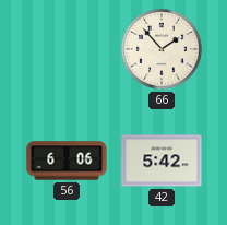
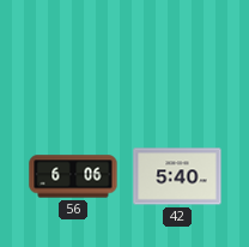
66: 1:53 -> none
42: 5:42 -> 5:40
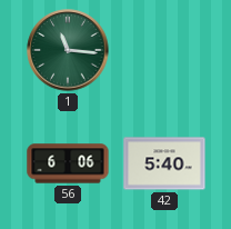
1: none -> 11:16
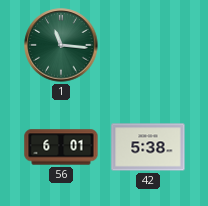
56: 6:06 -> 6:01
42: 5:40 -> 5:38
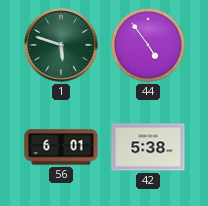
1: 11:16 -> 5:48
44: none -> 4:54
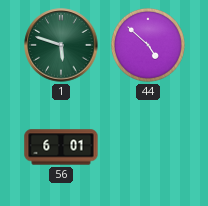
44: 4:54 -> 4:52
42: 5:38 -> none
